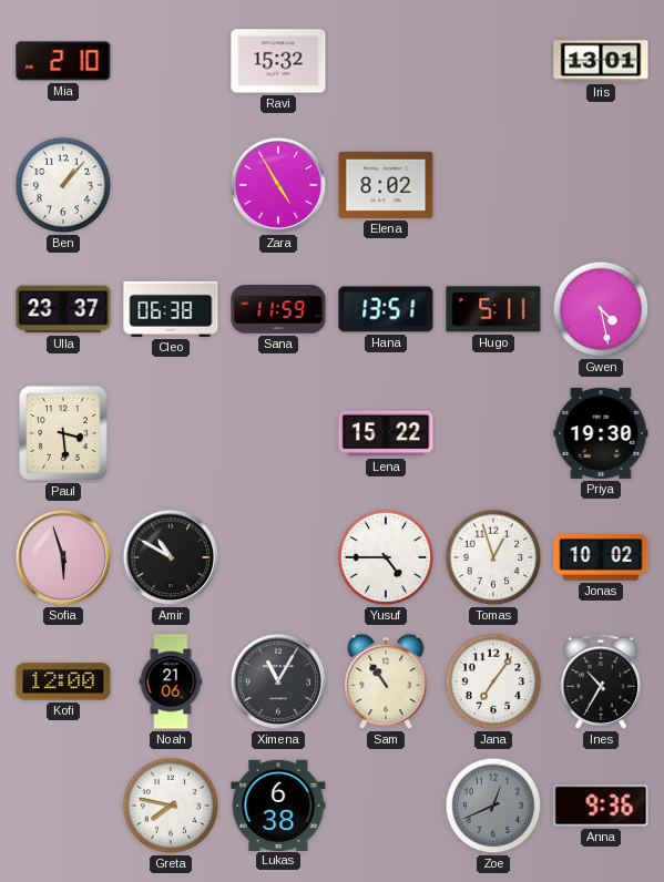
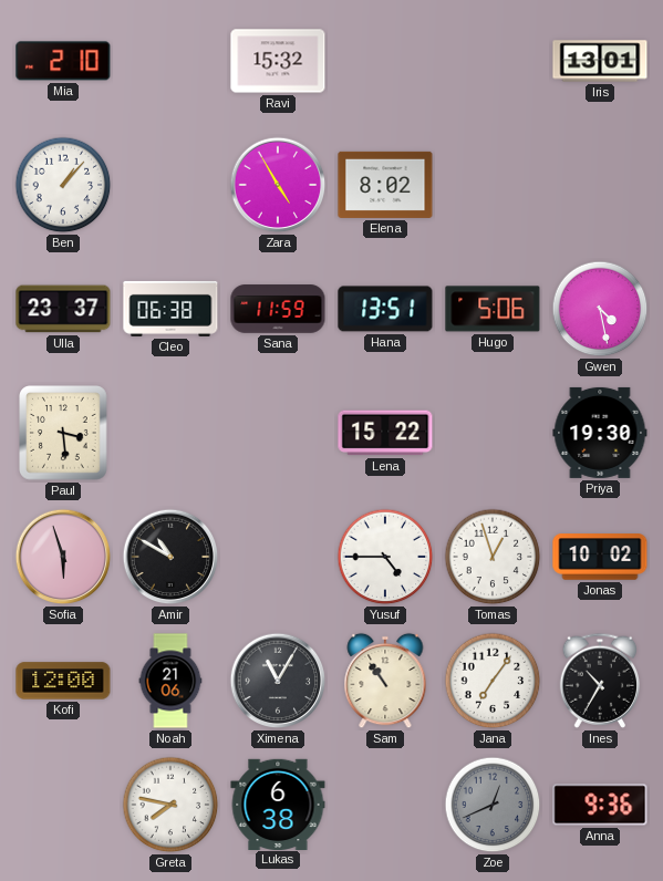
Hugo: 5:11 -> 5:06
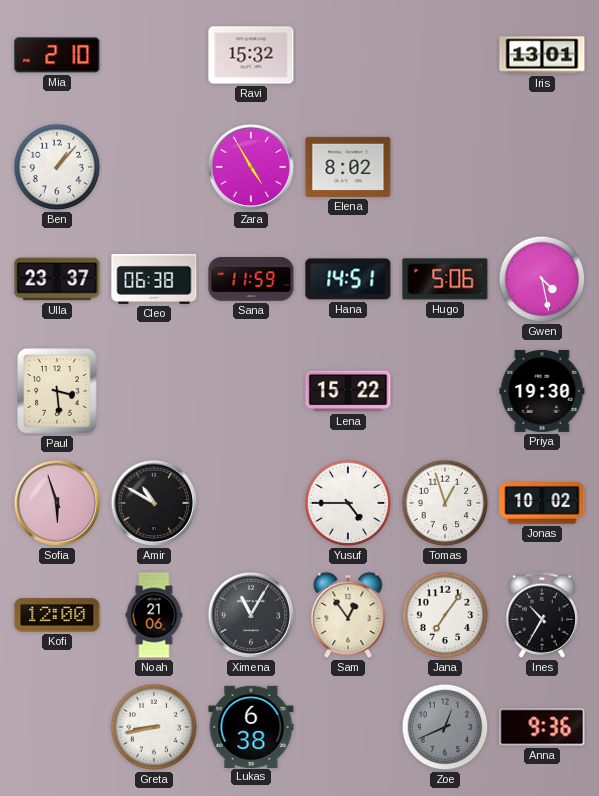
Hana: 13:51 -> 14:51
Sam: 10:54 -> 12:54
Greta: 7:47 -> 8:43
